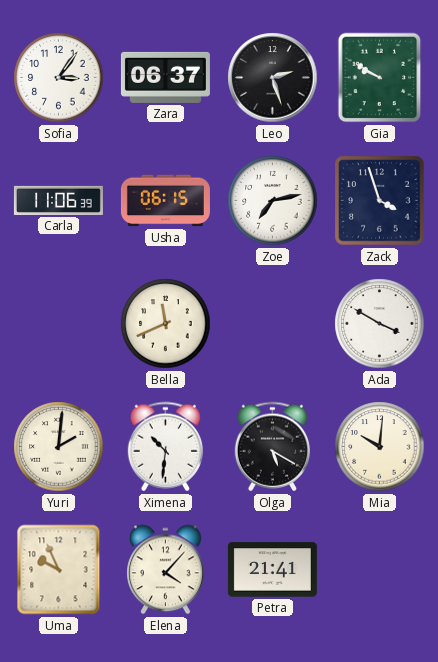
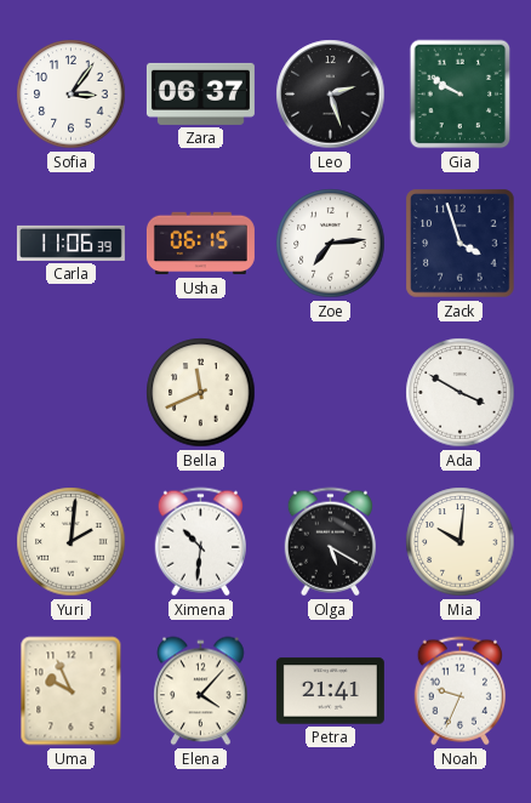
Zoe: 7:13 -> 7:14
Noah: none -> 9:34
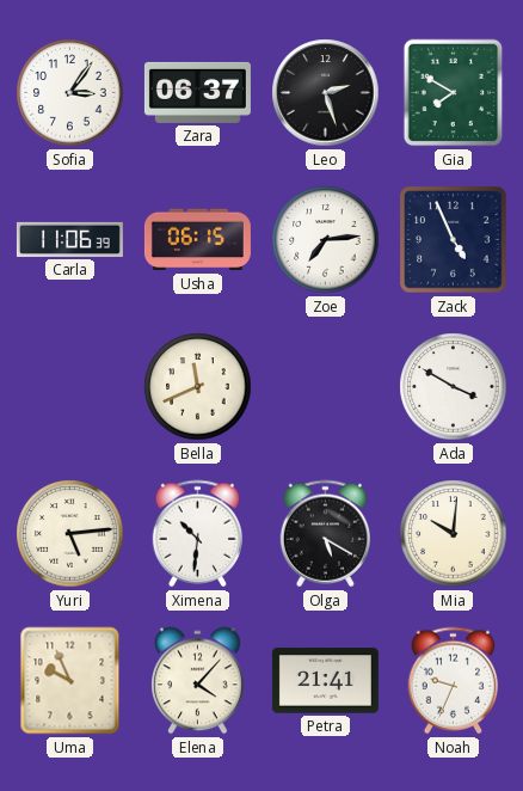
Gia: 9:50 -> 7:50
Zack: 3:57 -> 4:56
Yuri: 2:01 -> 5:14
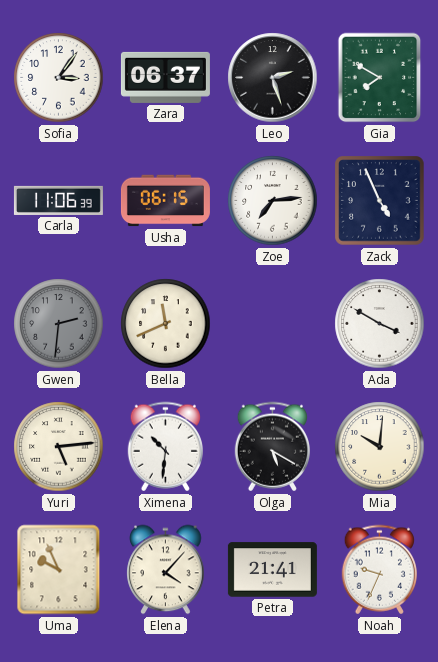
Gwen: none -> 2:31
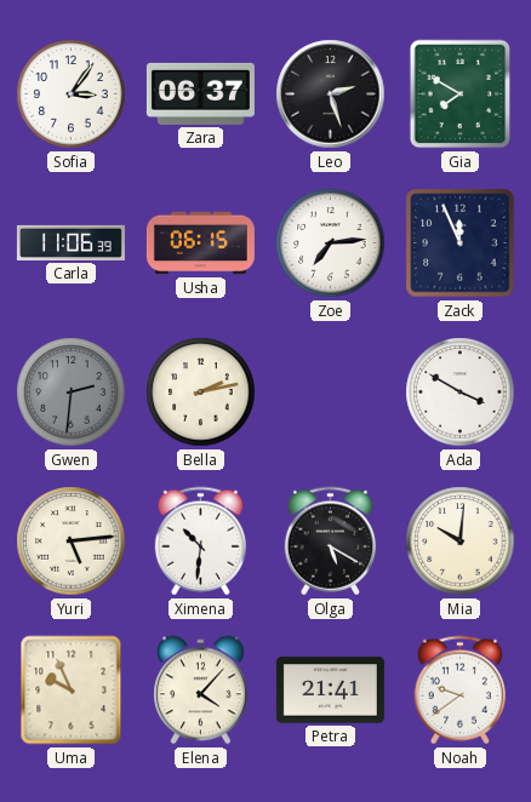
Zack: 4:56 -> 11:56
Bella: 11:41 -> 2:13
Noah: 9:34 -> 9:39
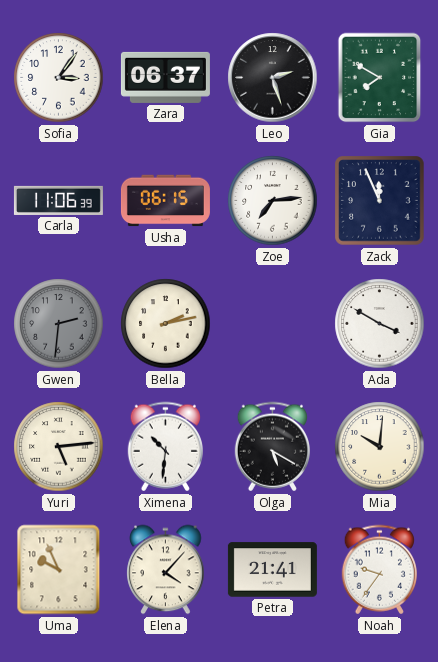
Noah: 9:39 -> 9:36
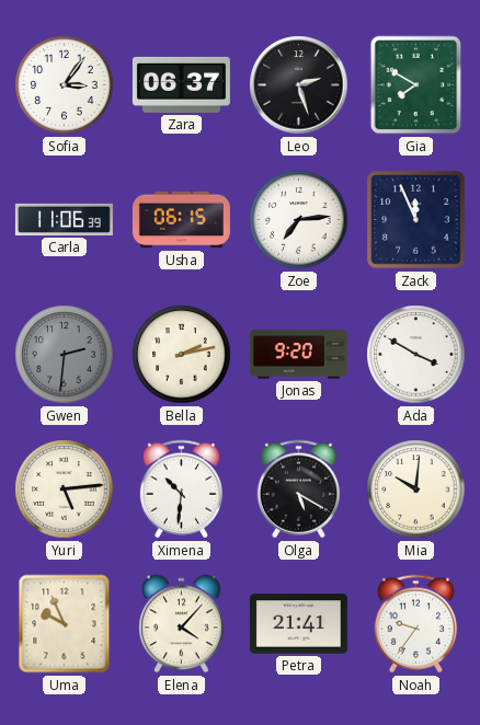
Jonas: none -> 9:20
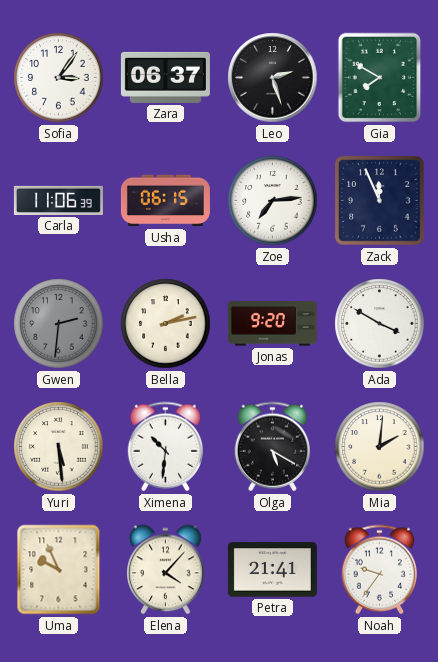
Yuri: 5:14 -> 5:29
Mia: 10:01 -> 2:01
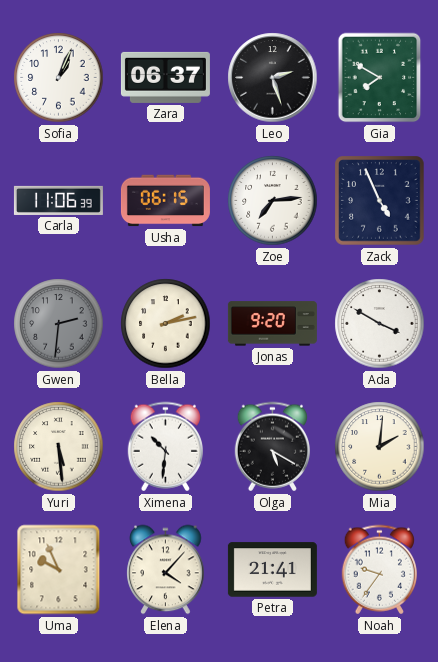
Sofia: 3:06 -> 1:04
Zack: 11:56 -> 4:56
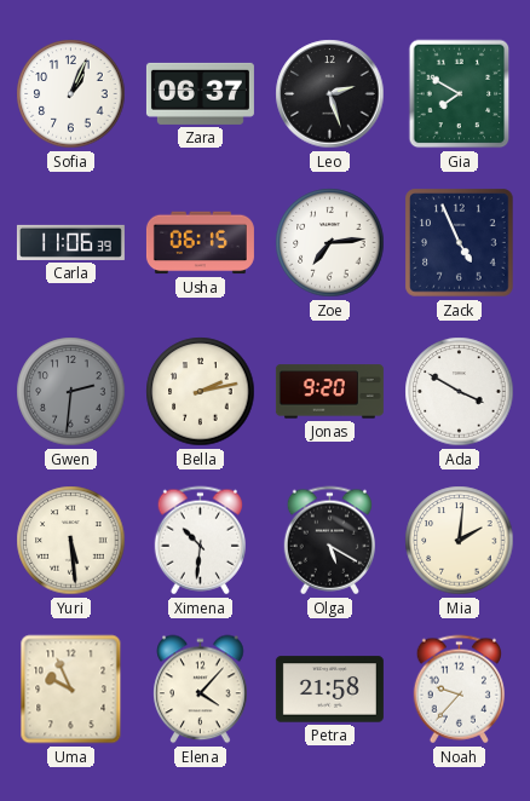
Petra: 21:41 -> 21:58
Noah: 9:36 -> 9:37
